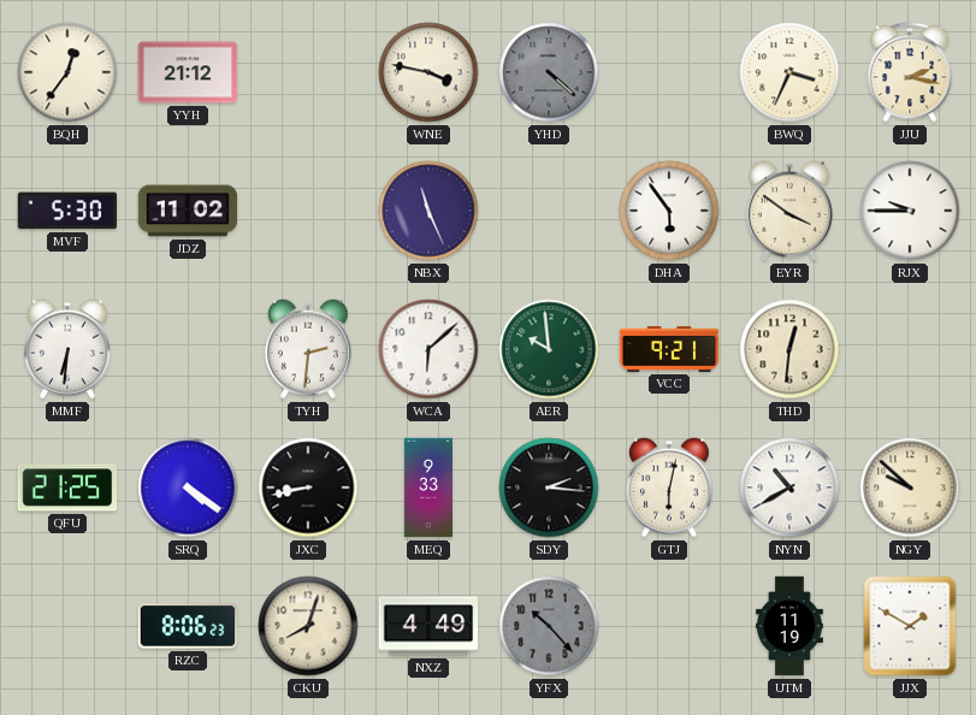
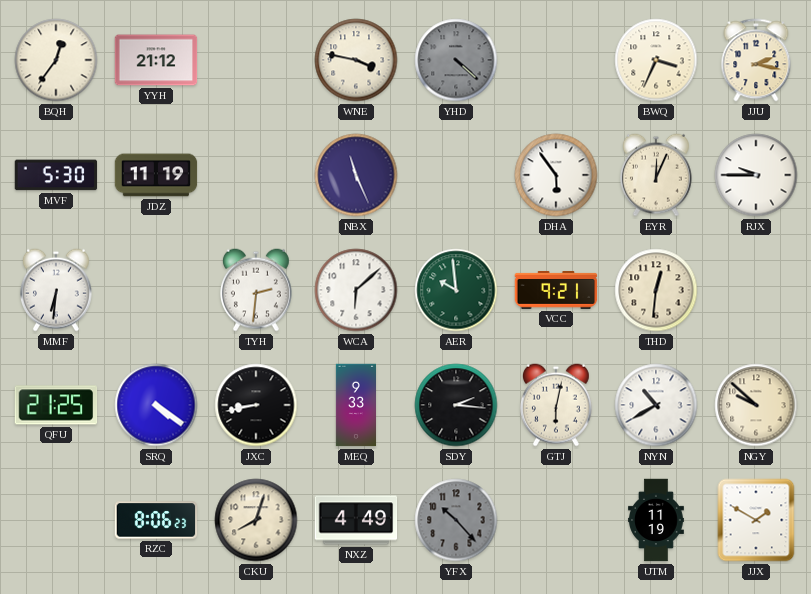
JDZ: 11:02 -> 11:19
EYR: 3:51 -> 12:04
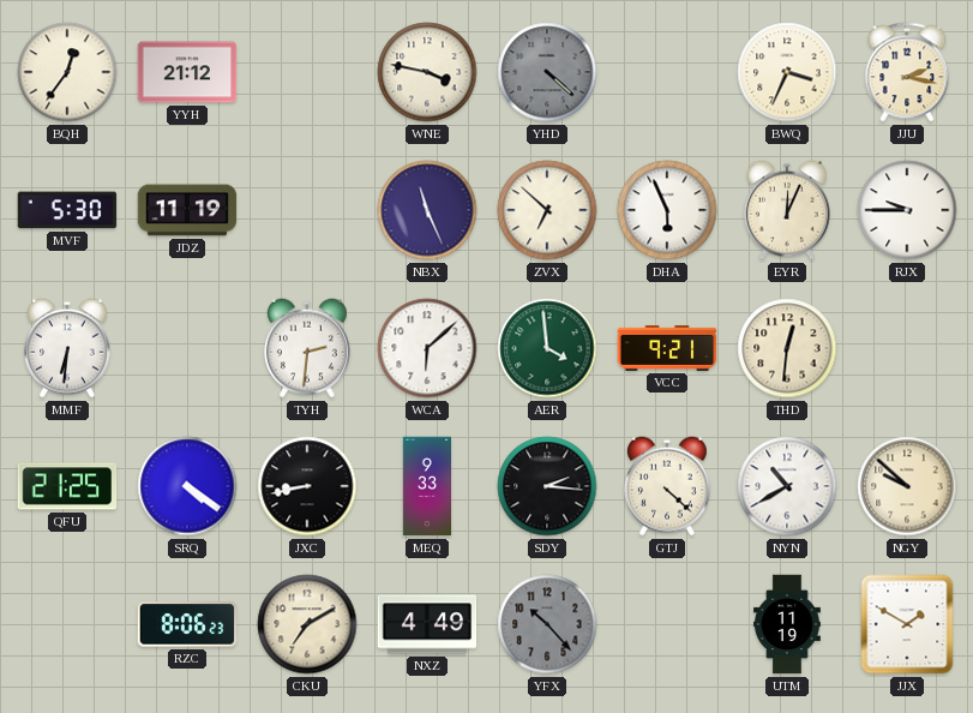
ZVX: none -> 6:52
DHA: 5:54 -> 5:56
AER: 9:59 -> 3:59
GTJ: 6:02 -> 4:22
CKU: 8:03 -> 7:10
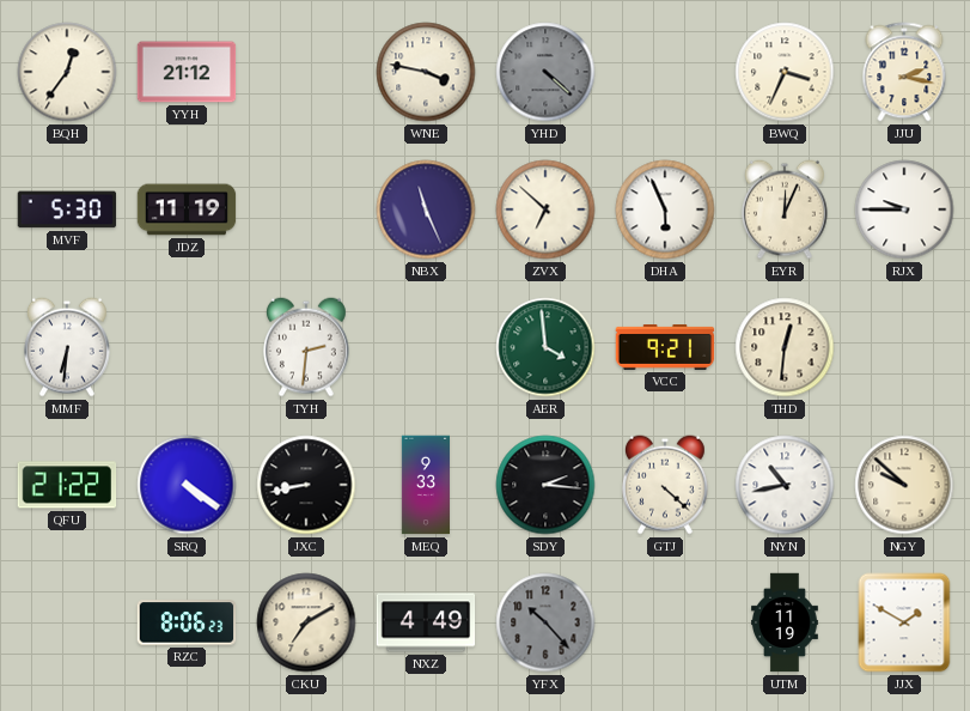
WCA: 6:08 -> none
QFU: 21:25 -> 21:22
NYN: 10:40 -> 10:43
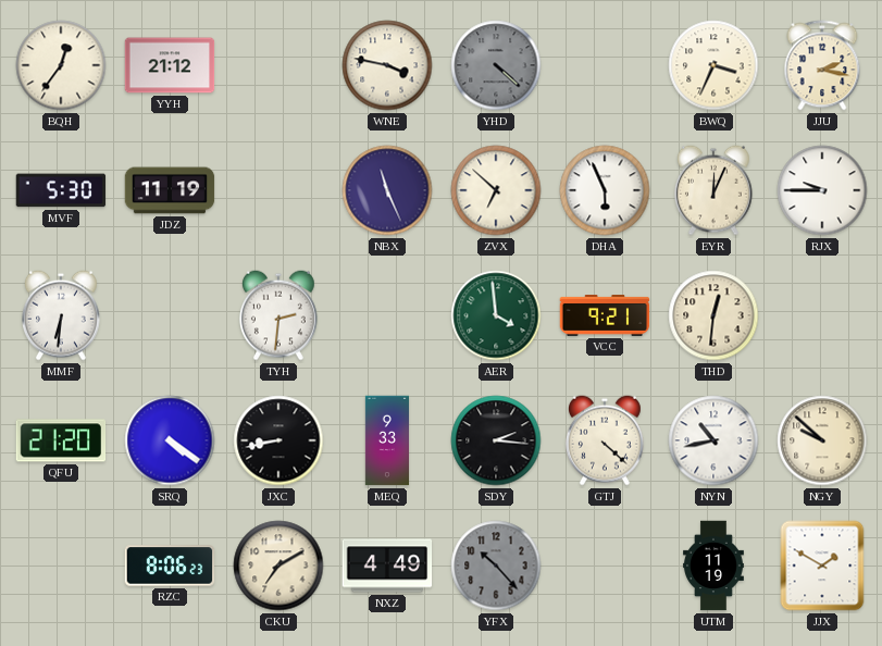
QFU: 21:22 -> 21:20
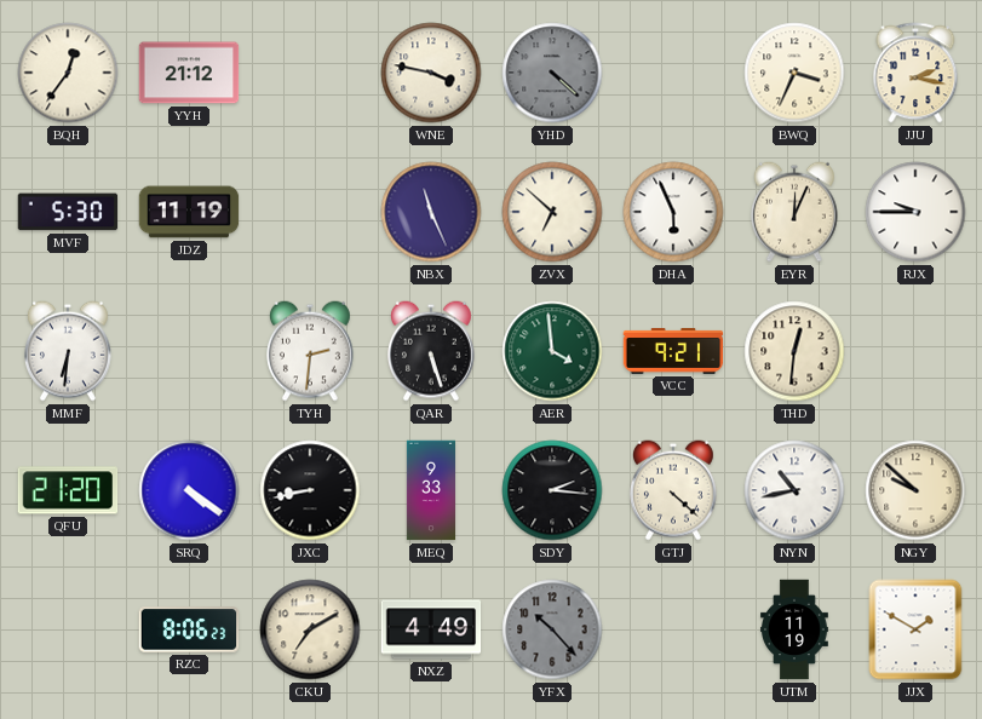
QAR: none -> 5:27
